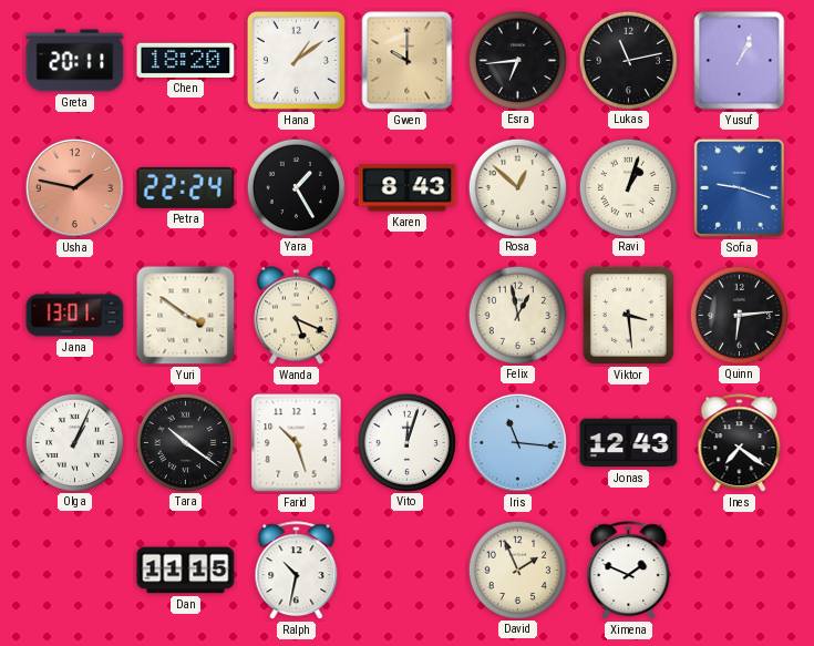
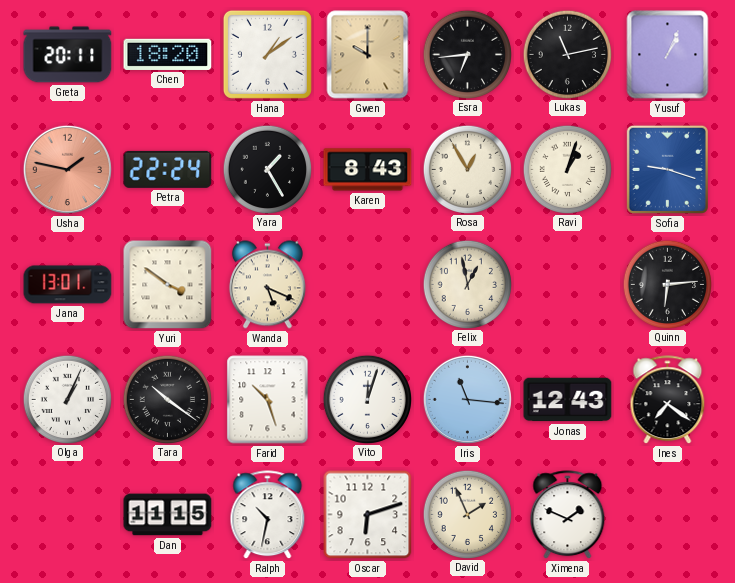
Rosa: 12:52 -> 12:55
Viktor: 3:29 -> none
Oscar: none -> 6:12
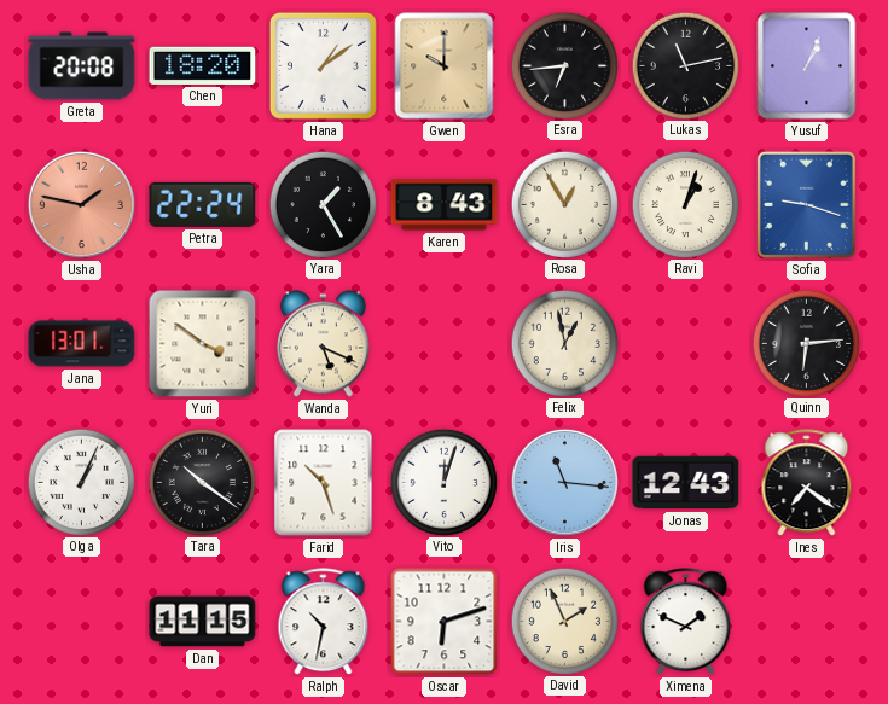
Greta: 20:11 -> 20:08
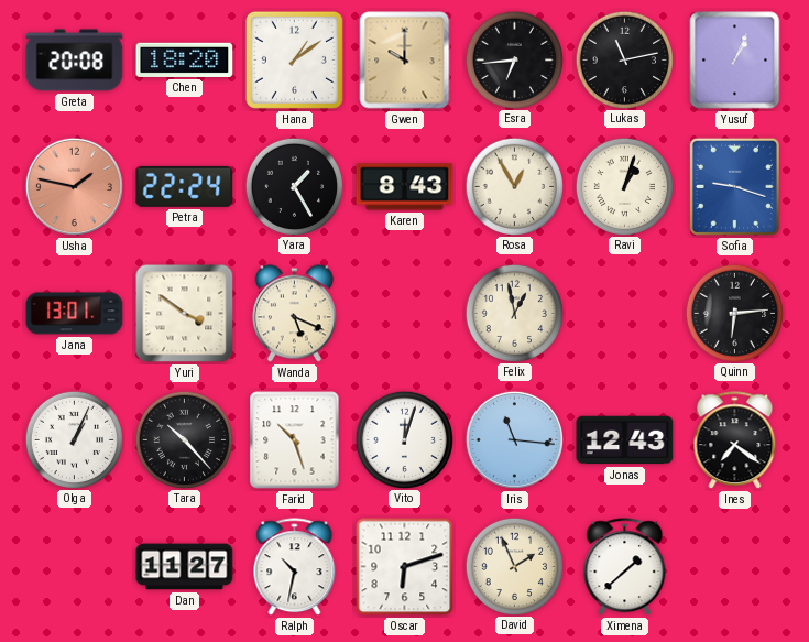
Tara: 10:21 -> 10:23
Dan: 11:15 -> 11:27
Ximena: 1:49 -> 1:38
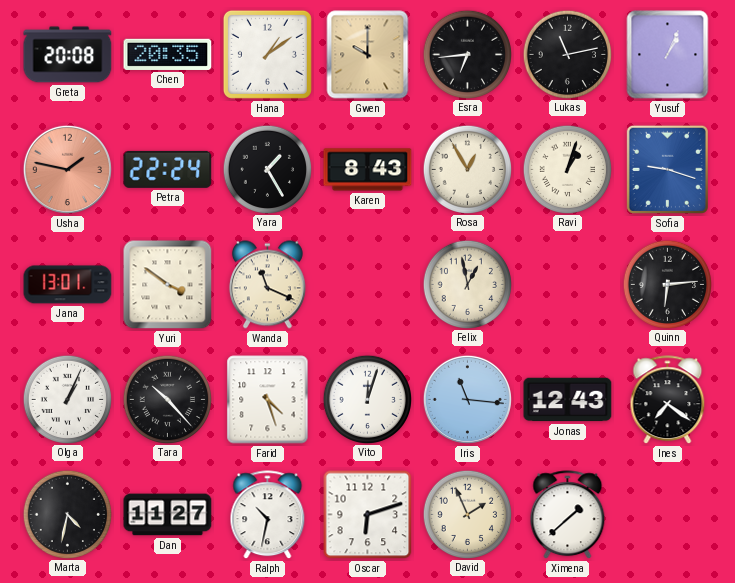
Chen: 18:20 -> 20:35
Wanda: 5:19 -> 11:19
Farid: 10:27 -> 4:27
Marta: none -> 4:32
